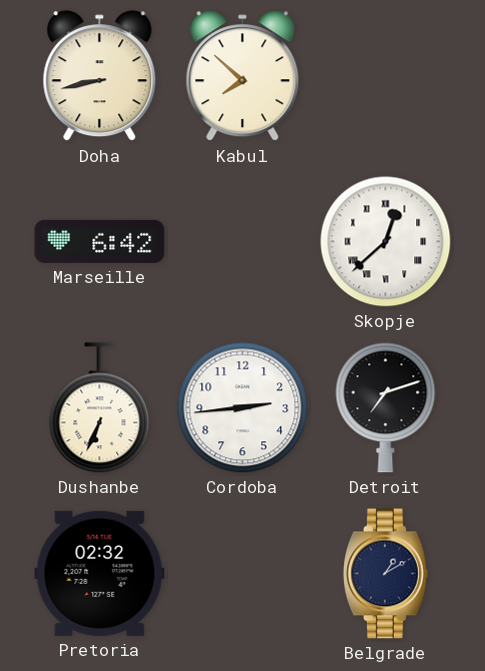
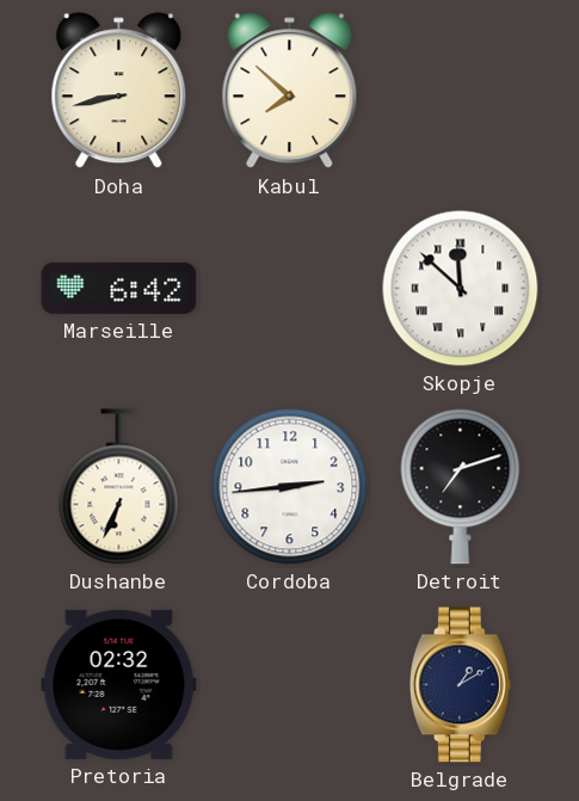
Skopje: 12:38 -> 11:52
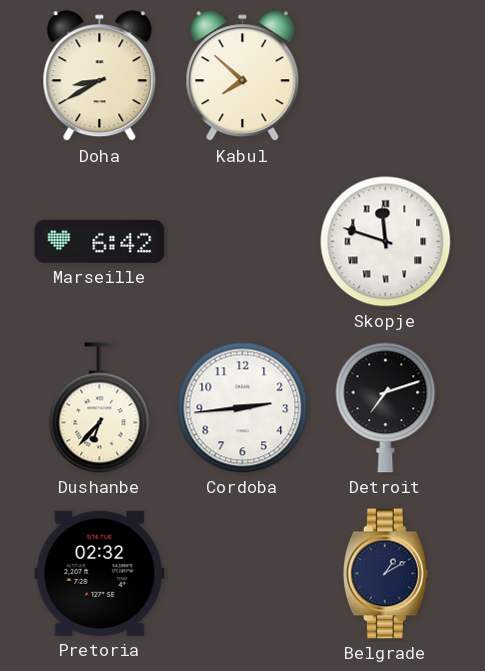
Doha: 8:43 -> 8:40
Skopje: 11:52 -> 11:48
Dushanbe: 6:34 -> 6:37
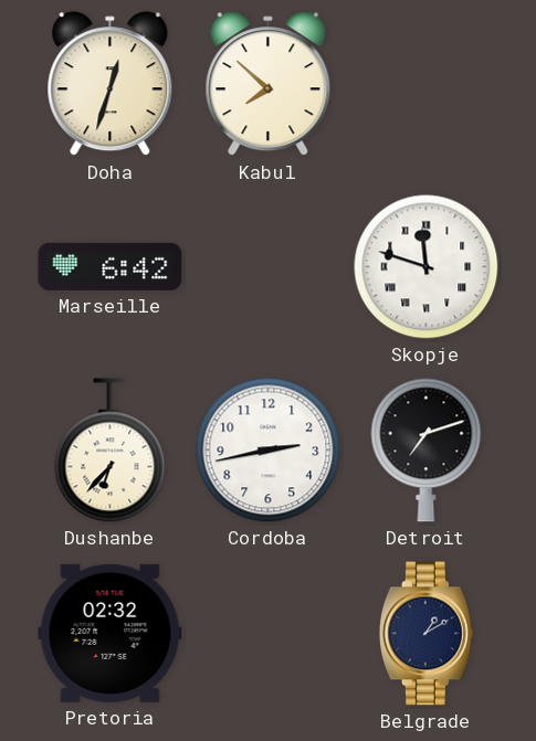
Doha: 8:40 -> 12:33
Cordoba: 2:44 -> 2:43
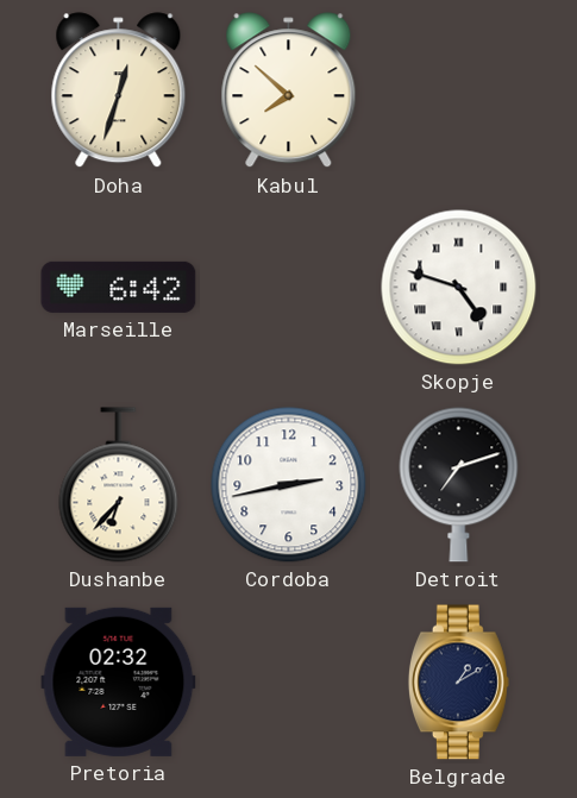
Skopje: 11:48 -> 4:48
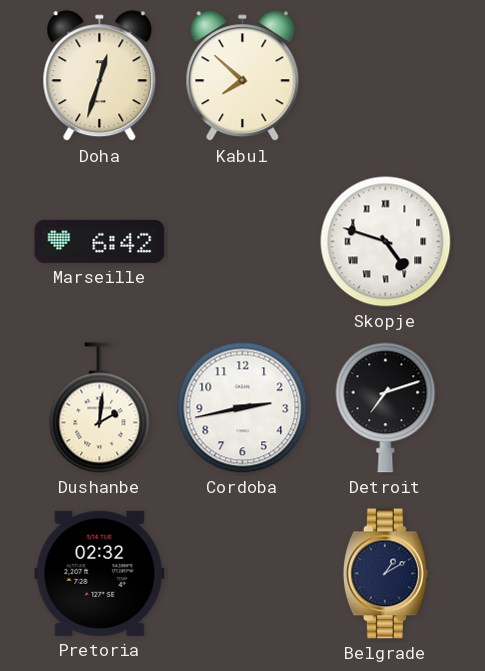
Dushanbe: 6:37 -> 2:01
